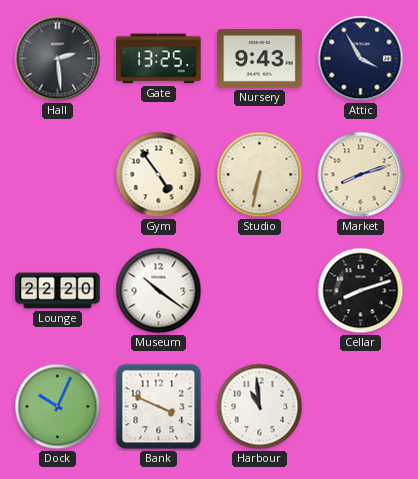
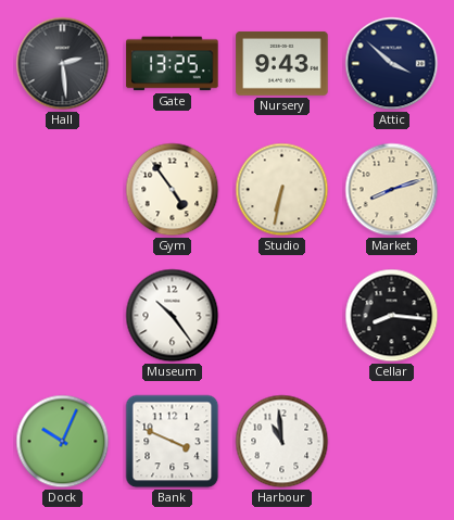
Attic: 3:55 -> 3:52
Lounge: 22:20 -> none
Museum: 10:21 -> 10:24
Cellar: 8:12 -> 8:16
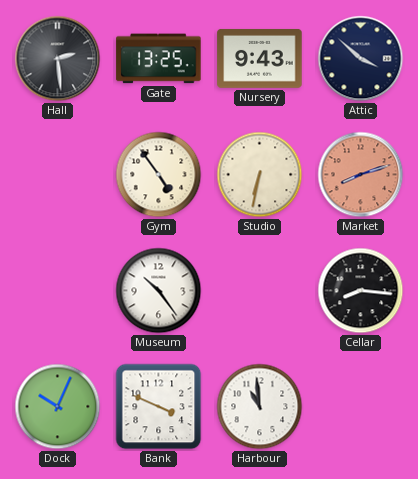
Market dial: cream -> salmon
